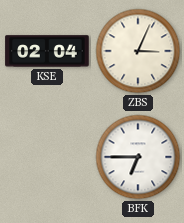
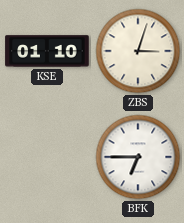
KSE: 02:04 -> 01:10
ZBS: 3:04 -> 3:03
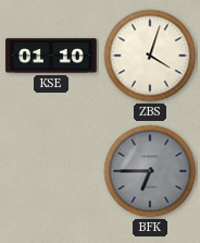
ZBS: 3:03 -> 4:03
BFK dial: white -> grey
